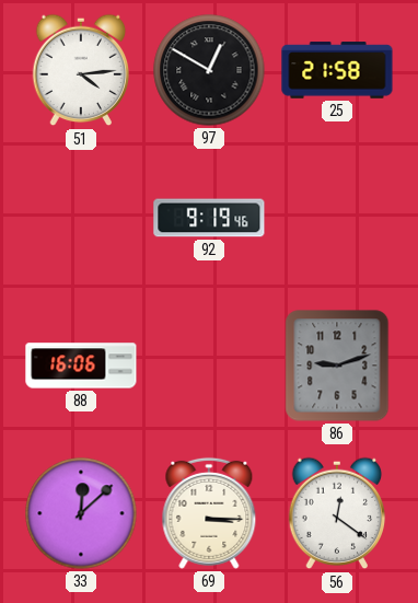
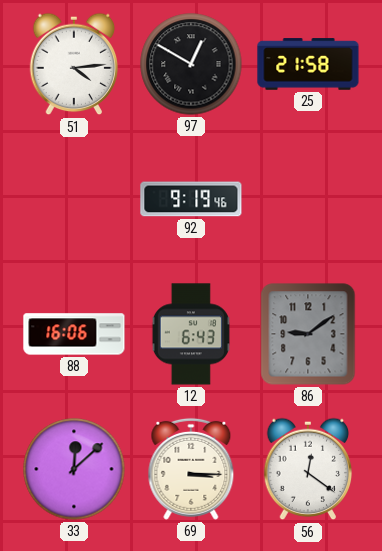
12: none -> 6:43
86: 9:12 -> 9:09
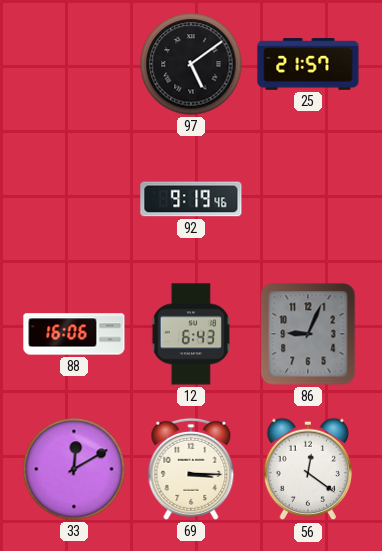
51: 4:14 -> none
97: 12:50 -> 5:09
25: 21:58 -> 21:57
86: 9:09 -> 9:04
33: 12:08 -> 12:10
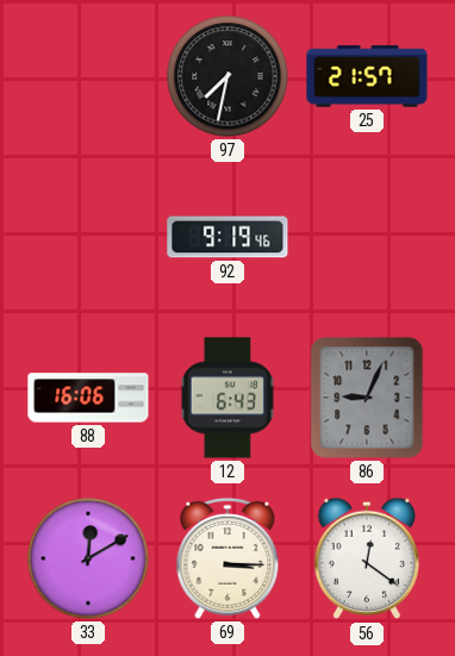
97: 5:09 -> 7:32
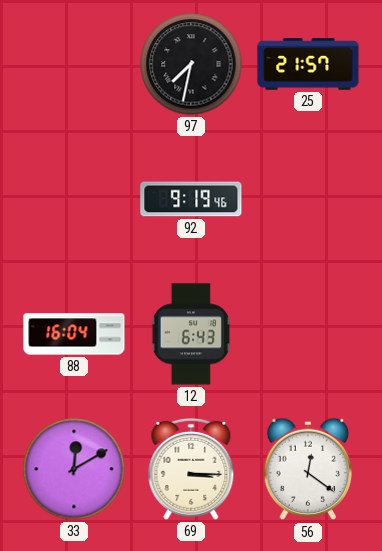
88: 16:06 -> 16:04
86: 9:04 -> none
